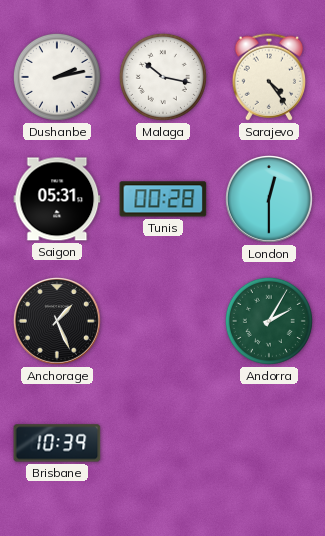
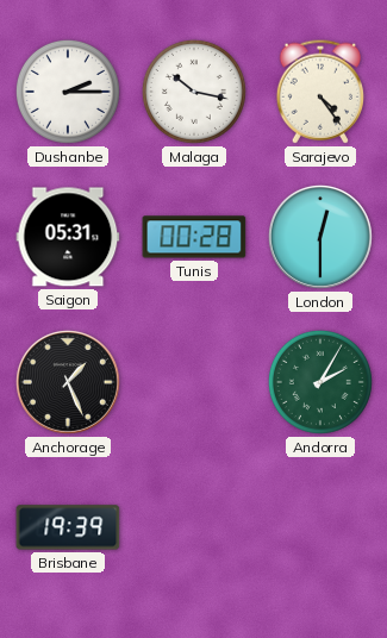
Dushanbe: 2:13 -> 2:15
Brisbane: 10:39 -> 19:39
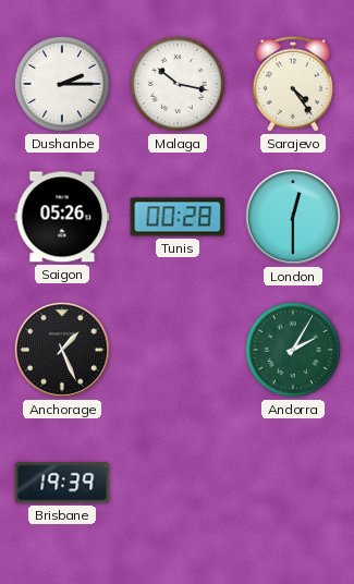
Saigon: 05:31 -> 05:26
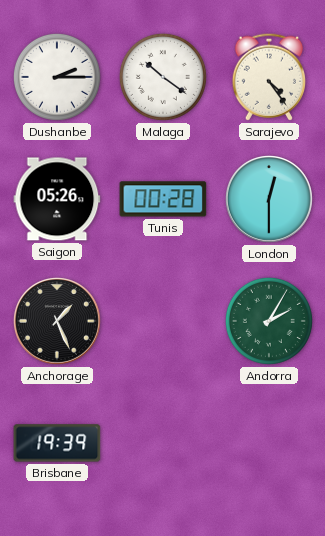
Malaga: 10:17 -> 10:21
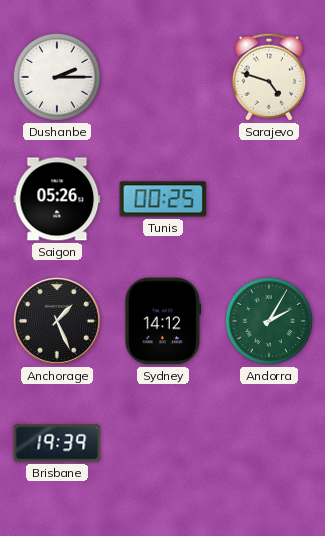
Malaga: 10:21 -> none
Sarajevo: 4:24 -> 4:48
Tunis: 00:28 -> 00:25
London: 12:30 -> none
Sydney: none -> 14:12
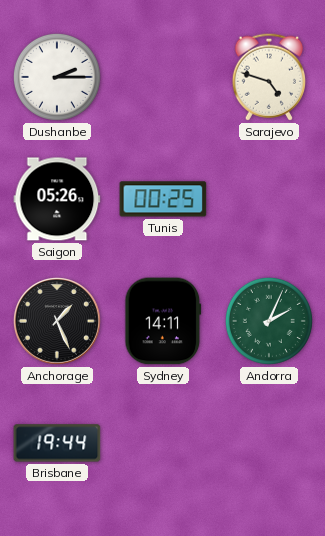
Sydney: 14:12 -> 14:11
Andorra: 2:05 -> 2:04
Brisbane: 19:39 -> 19:44
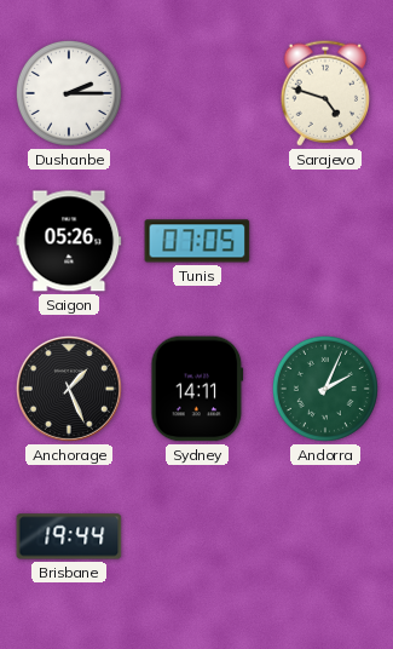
Tunis: 00:25 -> 07:05
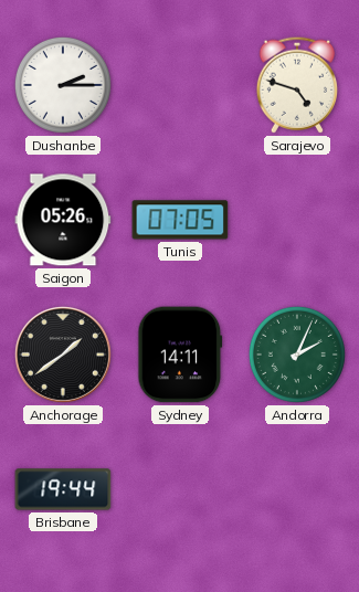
Anchorage: 1:26 -> 1:39
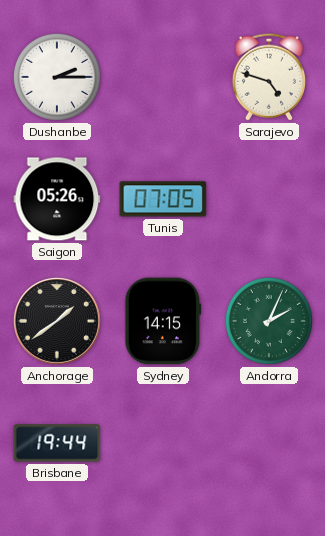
Sydney: 14:11 -> 14:15
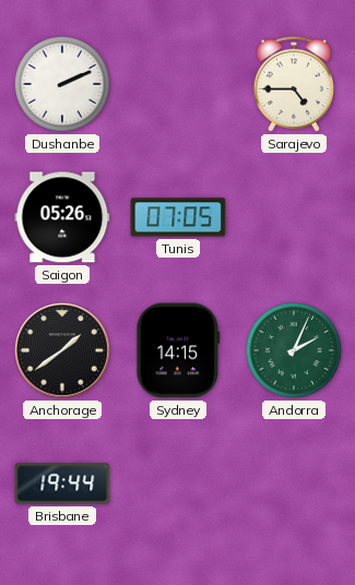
Dushanbe: 2:15 -> 2:11
Sarajevo: 4:48 -> 4:45
